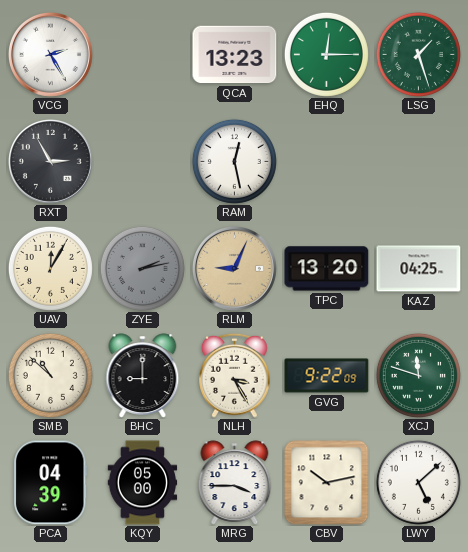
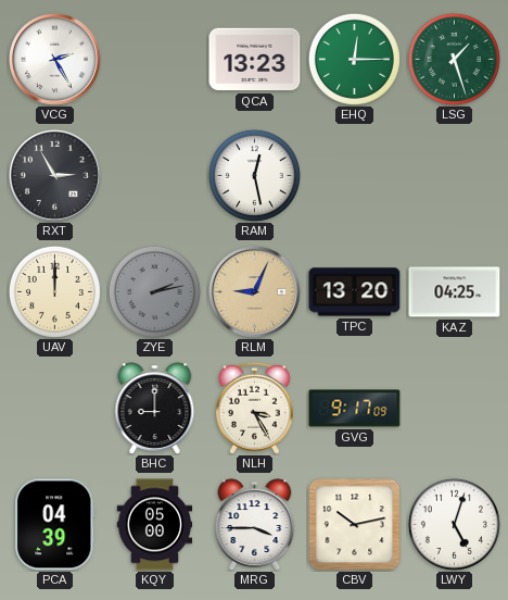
UAV: 12:05 -> 12:00
SMB: 10:52 -> none
GVG: 9:22 -> 9:17
XCJ: 11:48 -> none
LWY: 5:08 -> 5:03
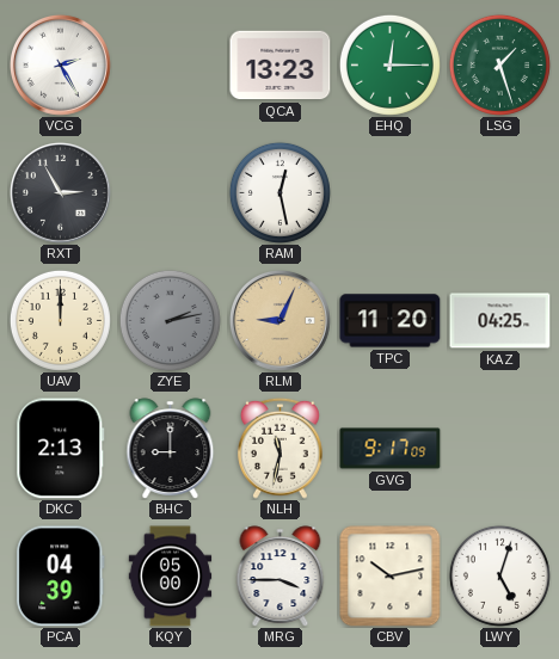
TPC: 13:20 -> 11:20
DKC: none -> 2:13
NLH: 3:25 -> 11:32
